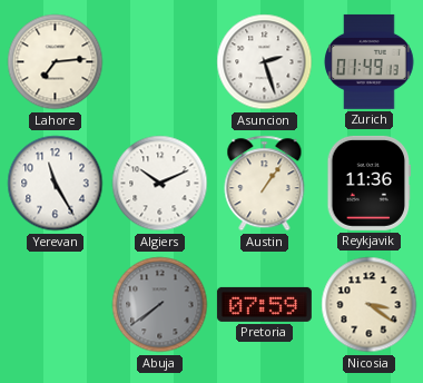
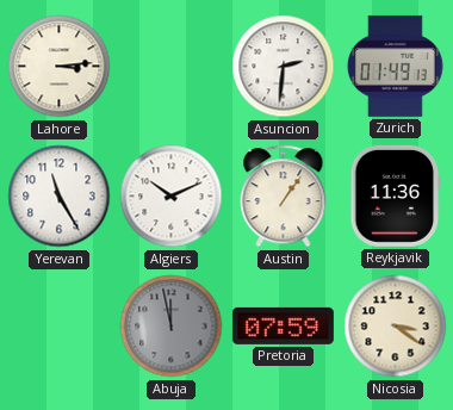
Lahore: 7:14 -> 3:14
Asuncion: 2:27 -> 2:31
Abuja: 7:39 -> 11:58
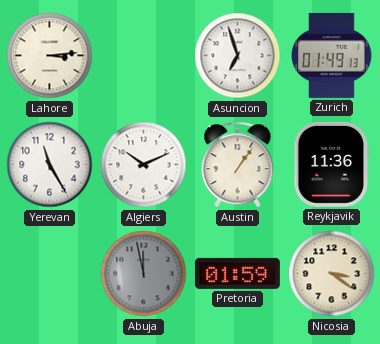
Asuncion: 2:31 -> 6:57
Pretoria: 07:59 -> 01:59
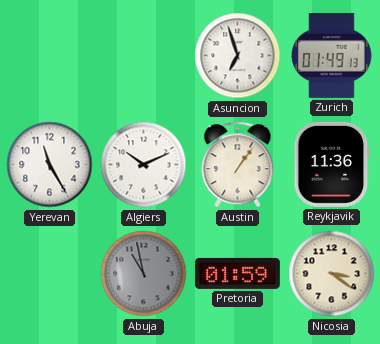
Lahore: 3:14 -> none
Abuja: 11:58 -> 10:58
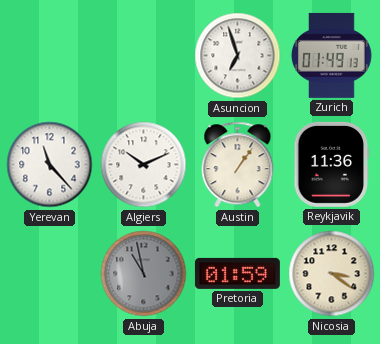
Yerevan: 11:25 -> 11:23
